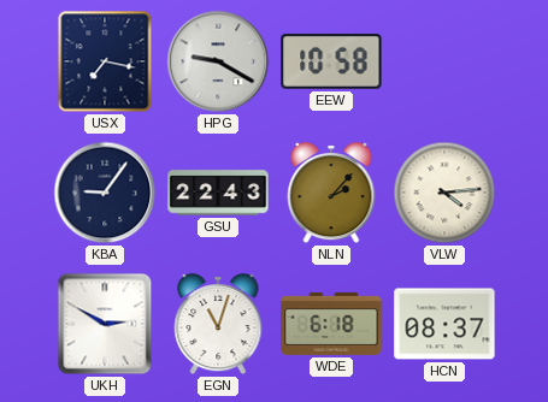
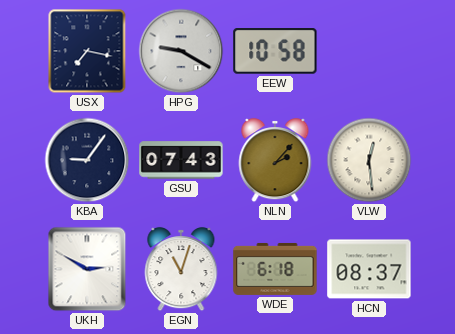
GSU: 22:43 -> 07:43
VLW: 4:14 -> 12:29
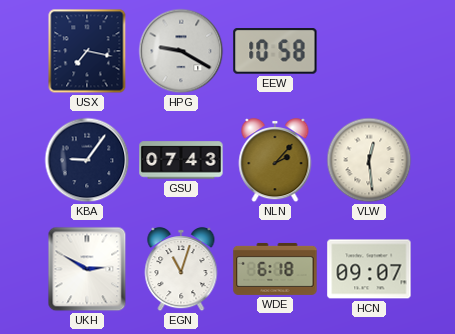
HCN: 08:37 -> 09:07
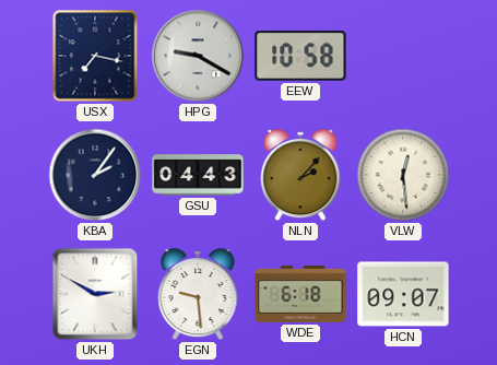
KBA: 9:06 -> 2:06
GSU: 07:43 -> 04:43
EGN: 11:03 -> 9:29
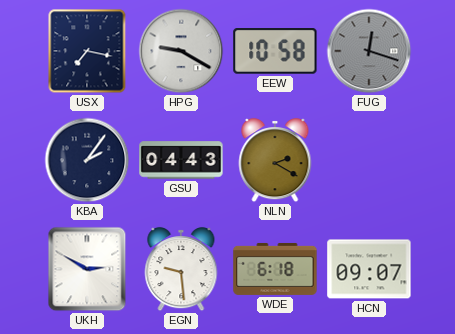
FUG: none -> 12:18
NLN: 2:07 -> 2:20
VLW: 12:29 -> none
